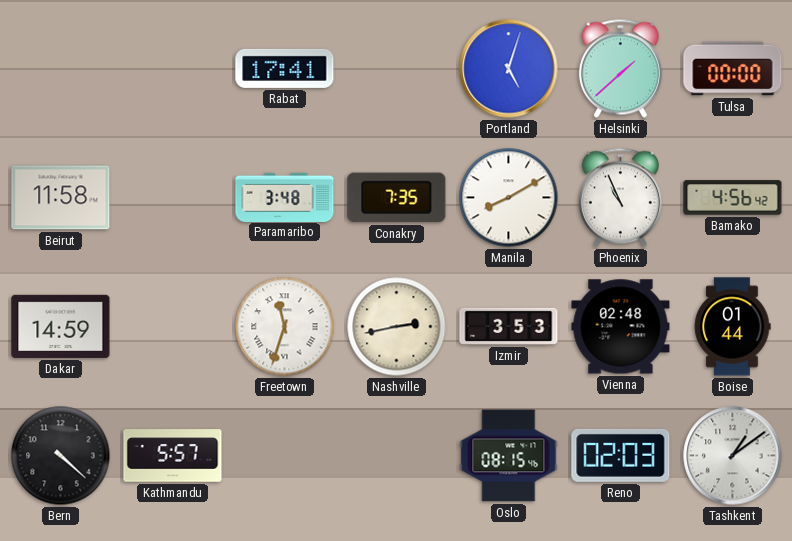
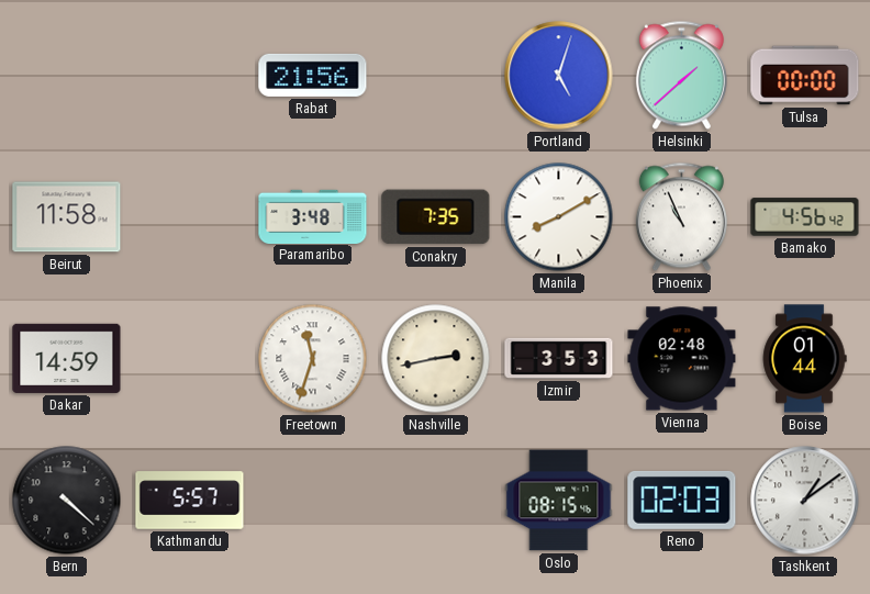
Rabat: 17:41 -> 21:56
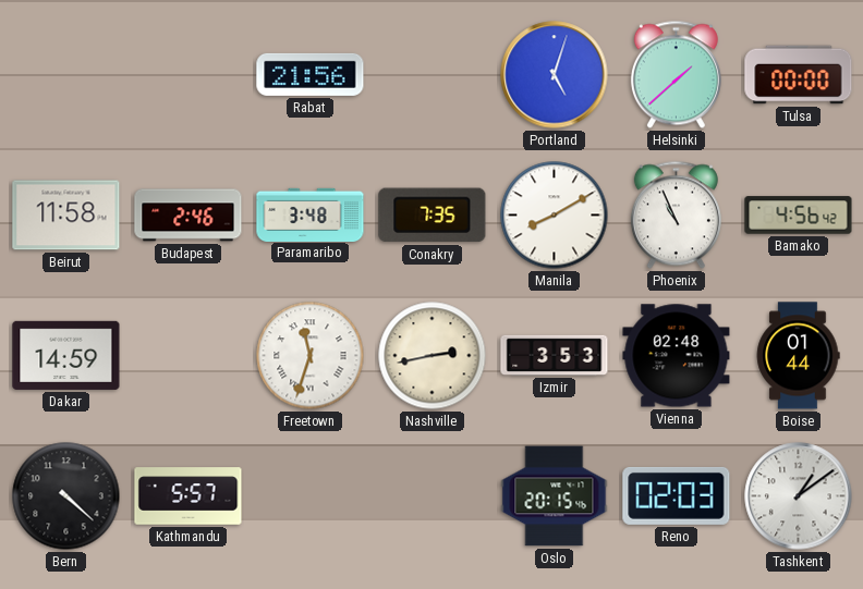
Budapest: none -> 2:46
Oslo: 08:15 -> 20:15
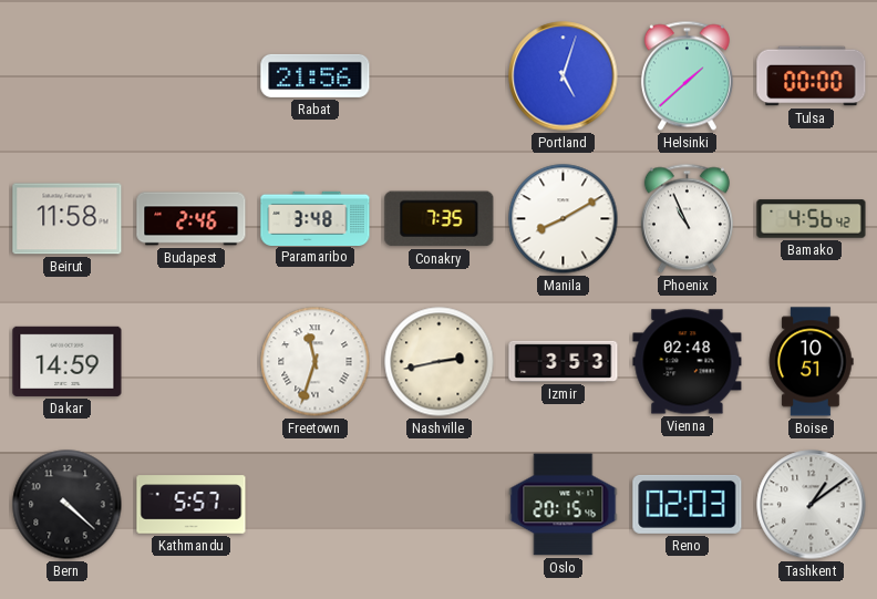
Boise: 01:44 -> 10:51
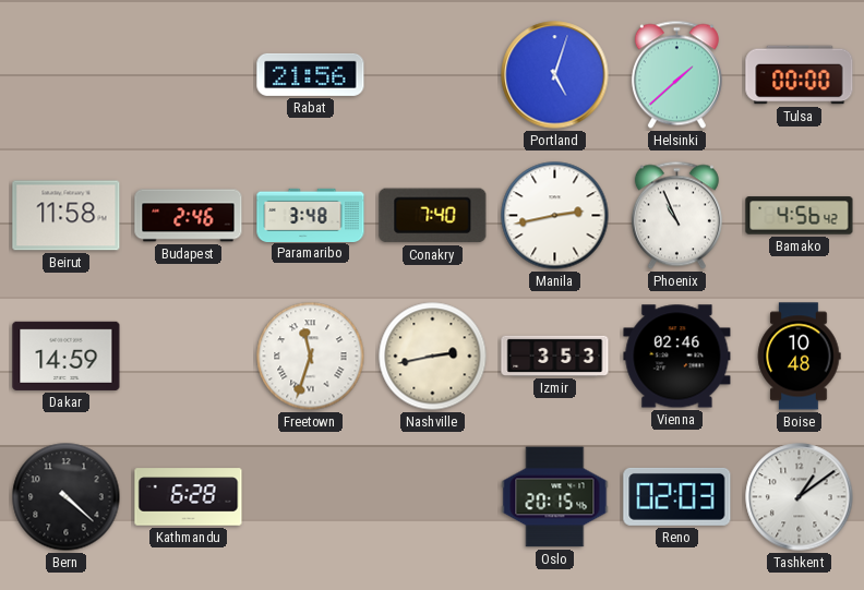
Conakry: 7:35 -> 7:40
Manila: 8:10 -> 2:43
Vienna: 02:48 -> 02:46
Boise: 10:51 -> 10:48
Kathmandu: 5:57 -> 6:28
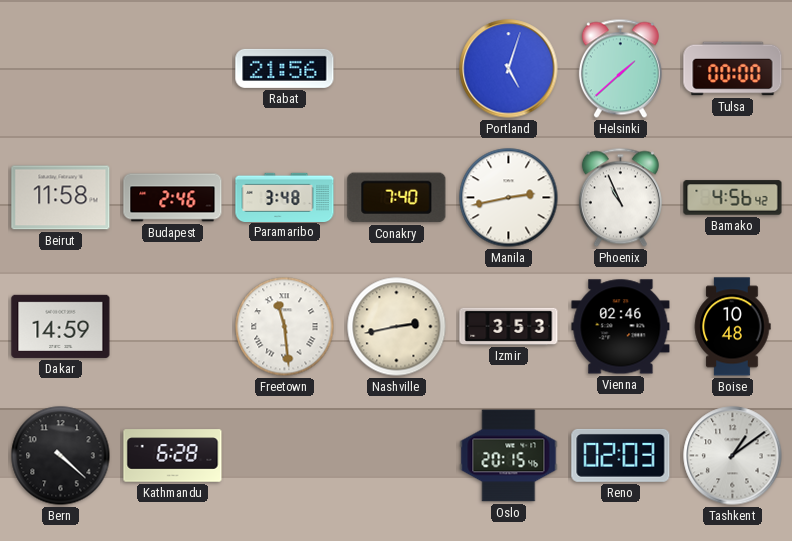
Freetown: 11:33 -> 11:29
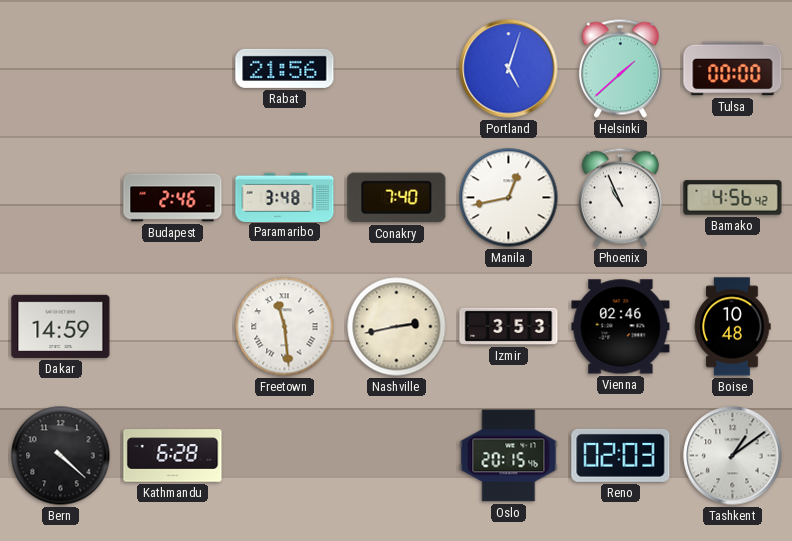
Beirut: 11:58 -> none
Manila: 2:43 -> 12:43
